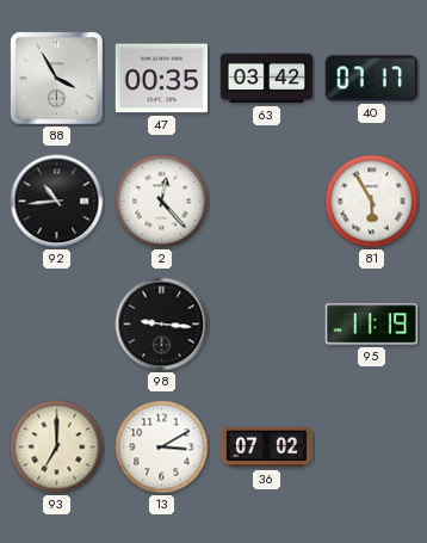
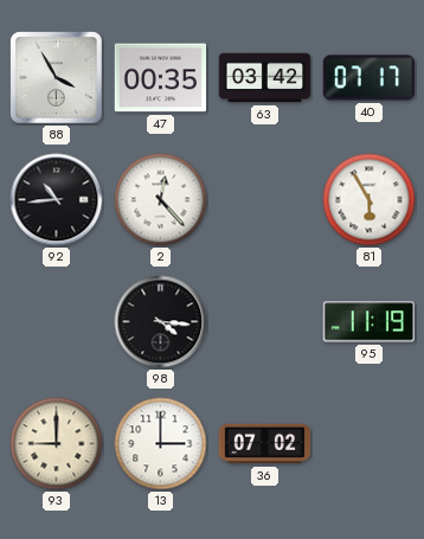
98: 9:16 -> 4:16
93: 7:00 -> 9:00
13: 3:10 -> 3:00
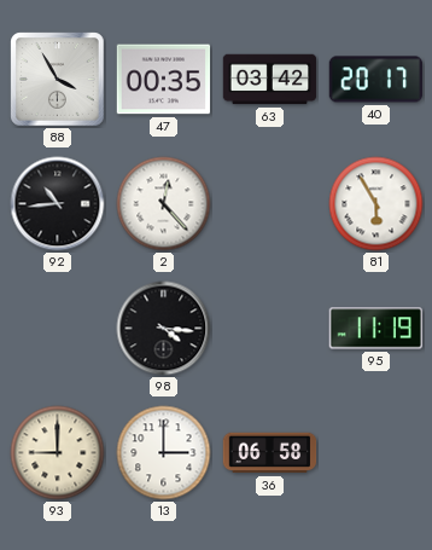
40: 07:17 -> 20:17
36: 07:02 -> 06:58
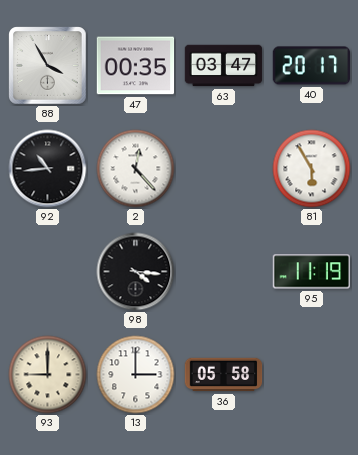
63: 03:42 -> 03:47
36: 06:58 -> 05:58
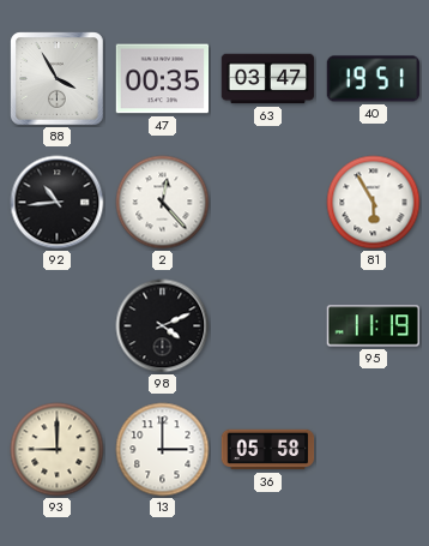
40: 20:17 -> 19:51
98: 4:16 -> 4:11
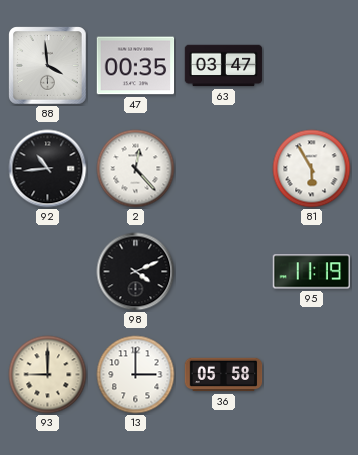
88: 3:55 -> 3:59
40: 19:51 -> none
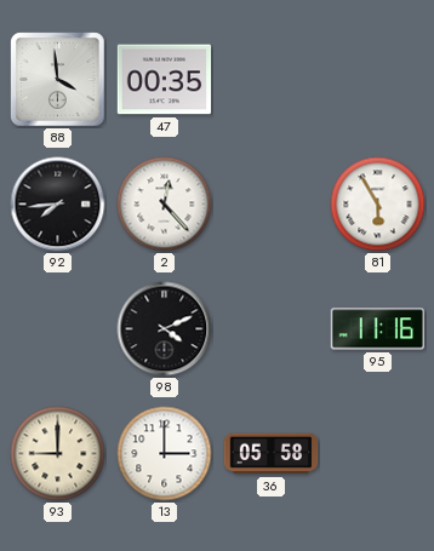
63: 03:47 -> none
92: 10:44 -> 7:44
95: 11:19 -> 11:16
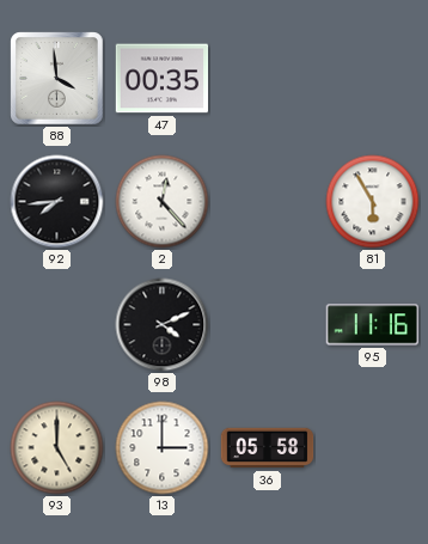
93: 9:00 -> 5:00
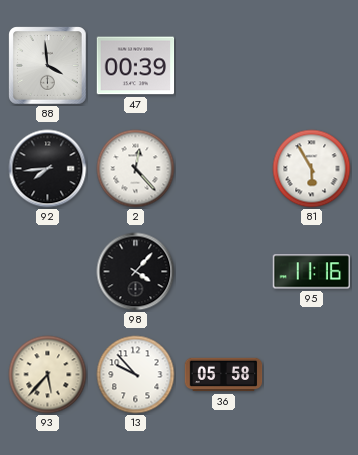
47: 00:35 -> 00:39
98: 4:11 -> 4:07
93: 5:00 -> 5:37
13: 3:00 -> 9:53
